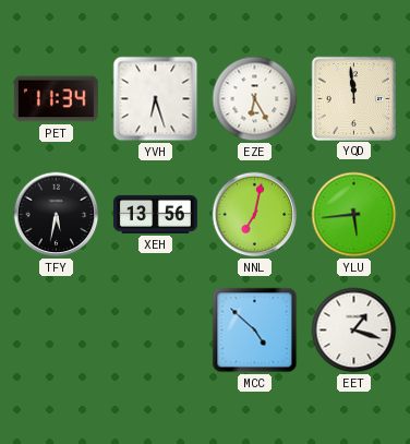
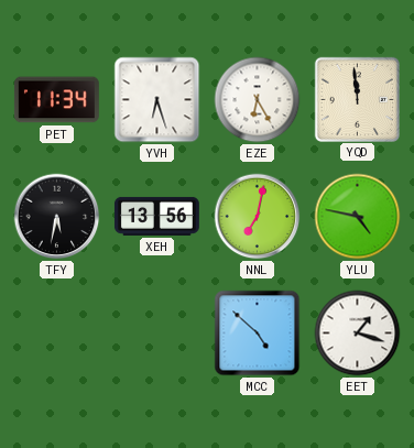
YLU: 5:44 -> 4:47
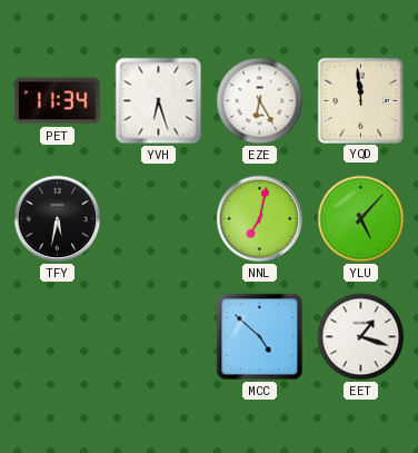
XEH: 13:56 -> none
YLU: 4:47 -> 5:07
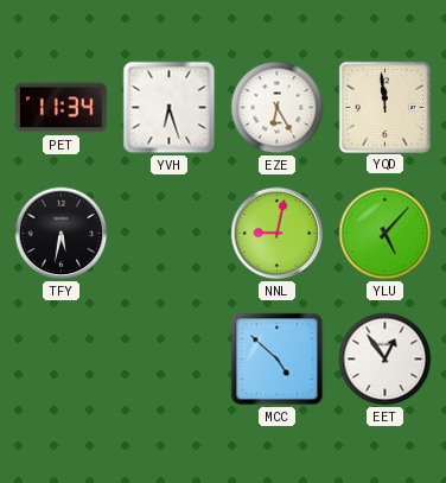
NNL: 7:02 -> 9:02
EET: 1:18 -> 12:54
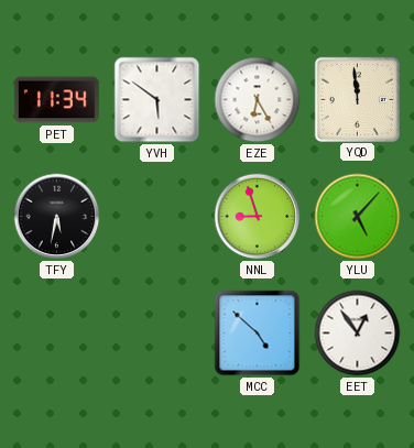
YVH: 6:27 -> 5:51
NNL: 9:02 -> 8:57
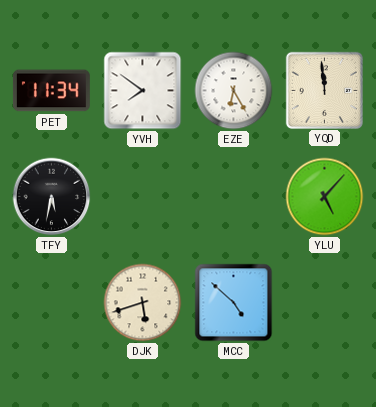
YVH: 5:51 -> 7:51
NNL: 8:57 -> none
DJK: none -> 5:42
EET: 12:54 -> none
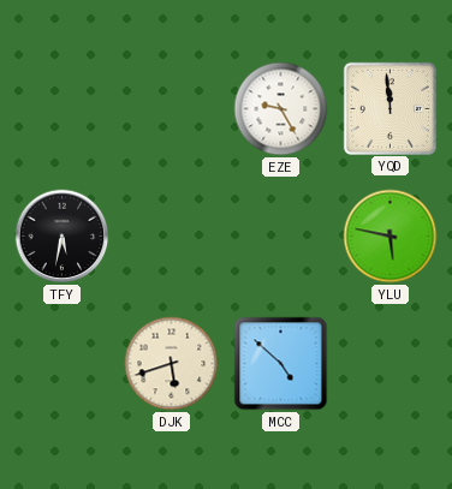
PET: 11:34 -> none
YVH: 7:51 -> none
EZE: 6:25 -> 9:25
YLU: 5:07 -> 5:47
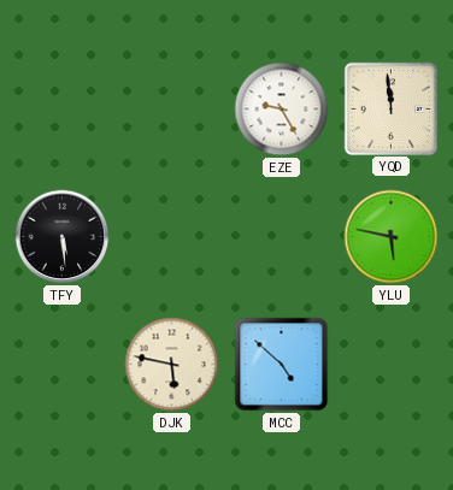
TFY: 5:32 -> 5:29
DJK: 5:42 -> 5:47
